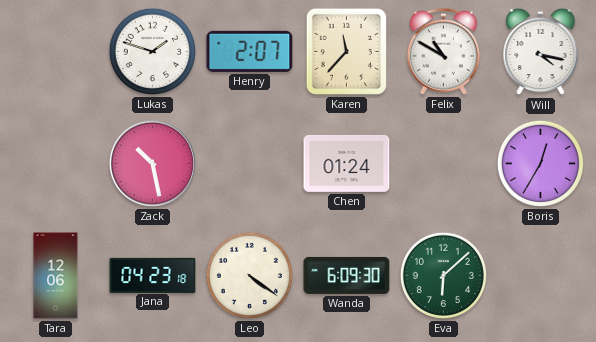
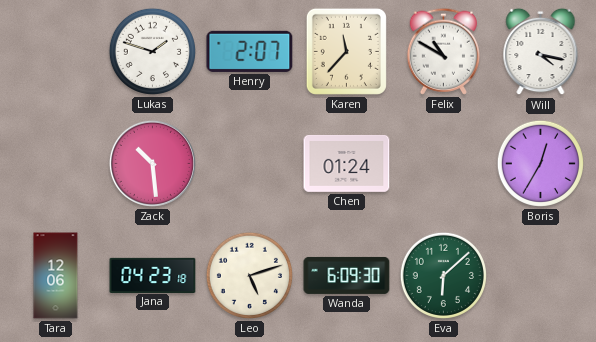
Zack: 10:28 -> 10:29
Leo: 4:21 -> 5:12
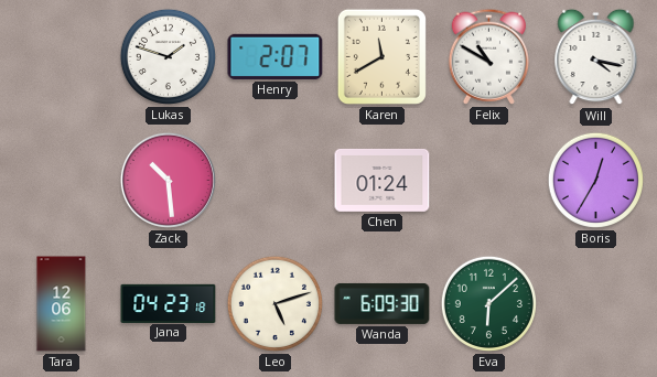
Karen: 11:37 -> 11:40
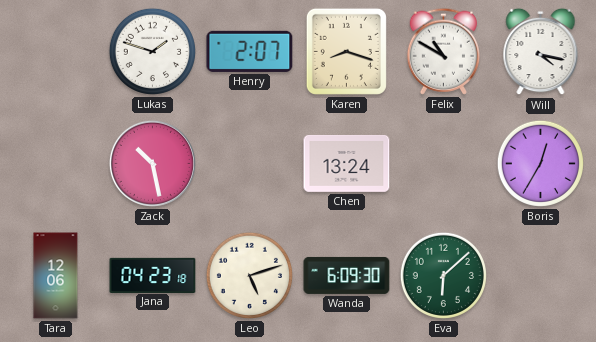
Karen: 11:40 -> 8:18
Zack: 10:29 -> 10:28
Chen: 01:24 -> 13:24
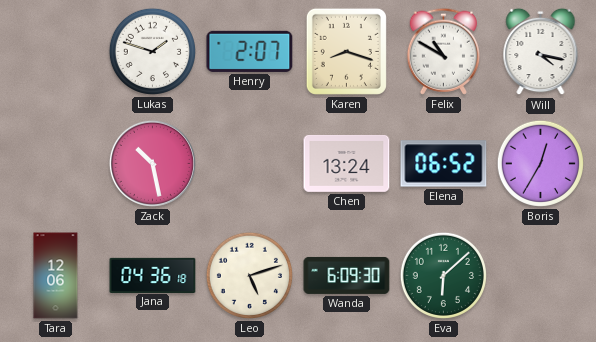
Elena: none -> 06:52
Jana: 04:23 -> 04:36
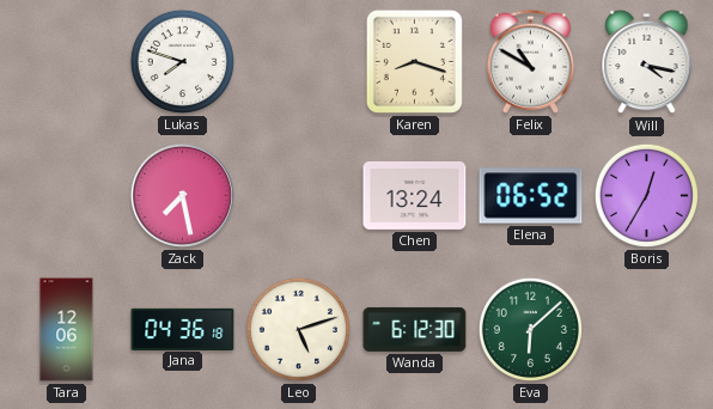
Lukas: 1:48 -> 7:48
Henry: 2:07 -> none
Zack: 10:28 -> 7:28
Wanda: 6:09 -> 6:12
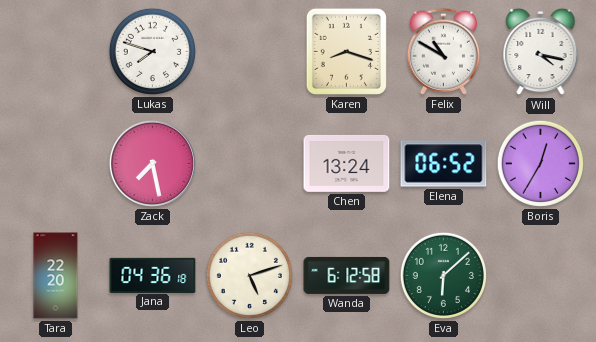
Tara: 12:06 -> 22:20
Wanda: 6:12:30 -> 6:12:58
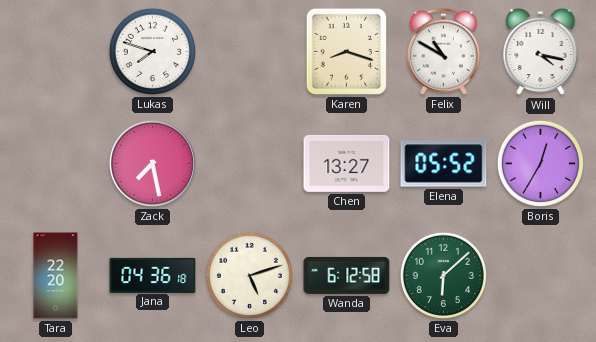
Chen: 13:24 -> 13:27
Elena: 06:52 -> 05:52
